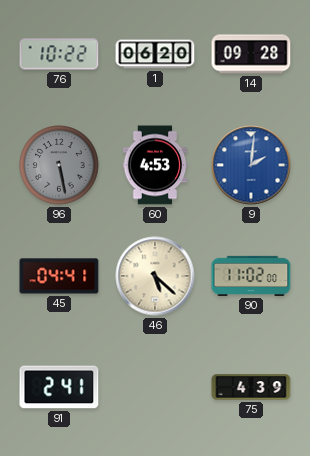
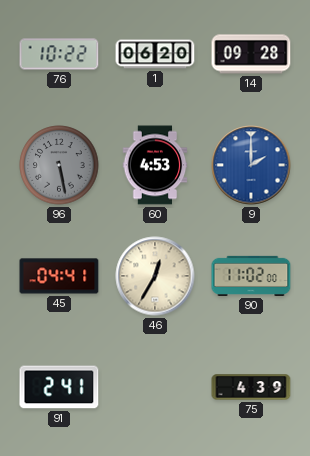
9: 2:01 -> 2:00
46: 5:22 -> 12:35
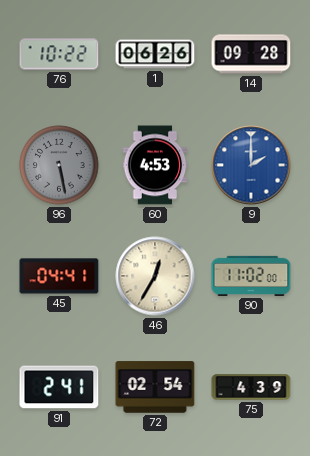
1: 06:20 -> 06:26
72: none -> 02:54
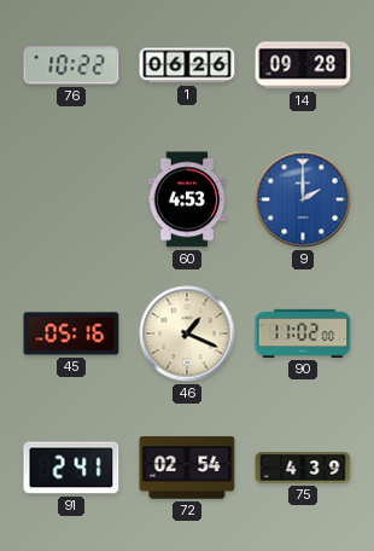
96: 5:28 -> none
45: 04:41 -> 05:16
46: 12:35 -> 1:19
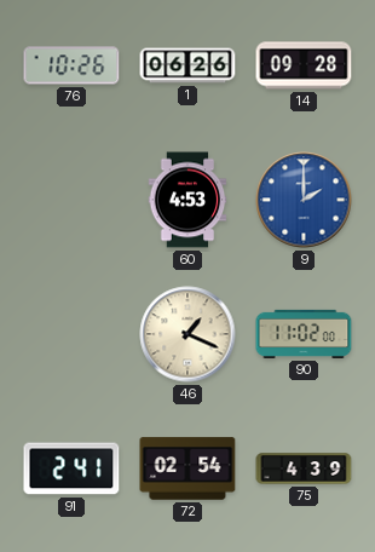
76: 10:22 -> 10:26
45: 05:16 -> none
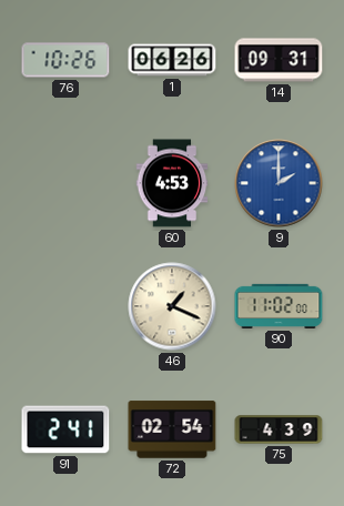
14: 09:28 -> 09:31
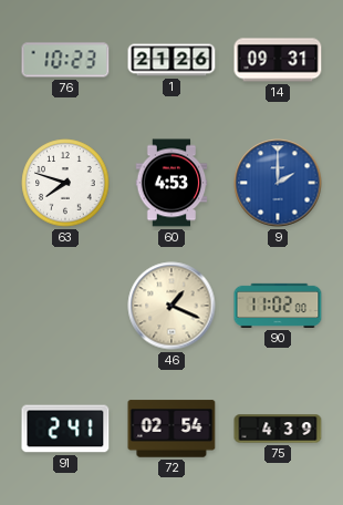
76: 10:26 -> 10:23
1: 06:26 -> 21:26
63: none -> 7:48
